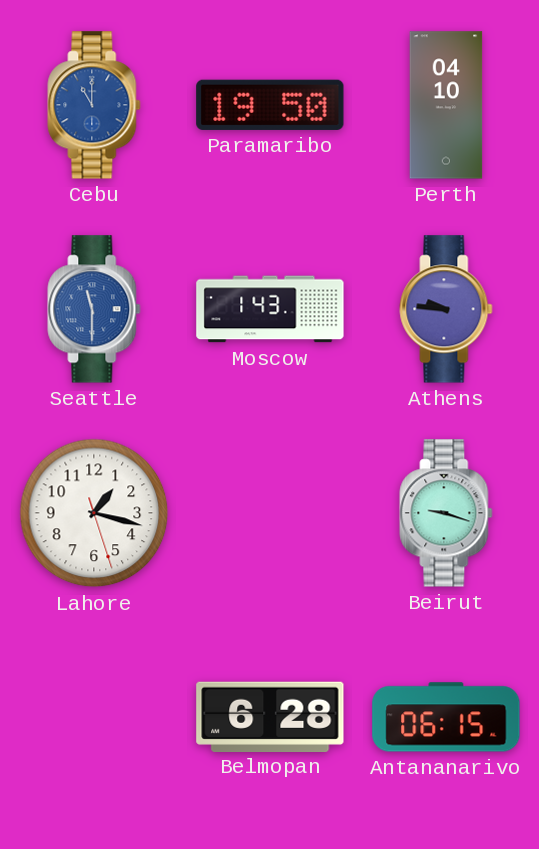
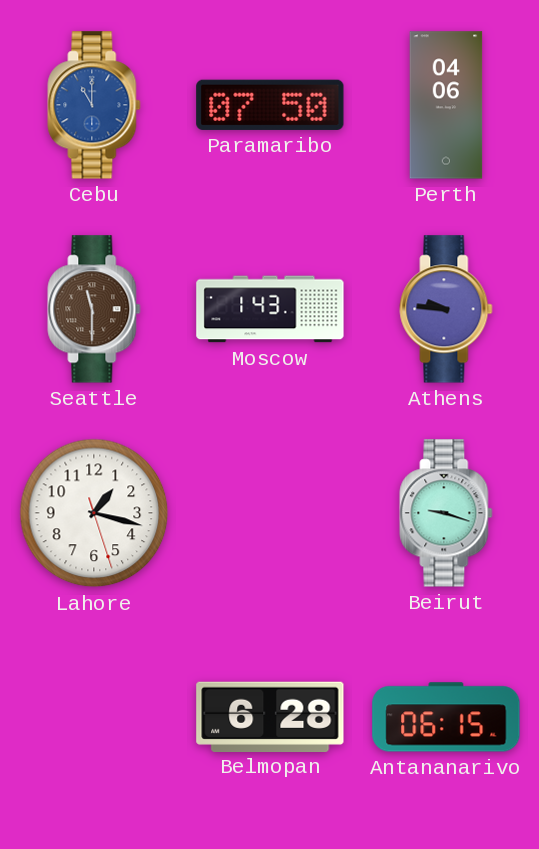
Paramaribo: 19:50 -> 07:50
Perth: 04:10 -> 04:06
Seattle dial: blue -> brown
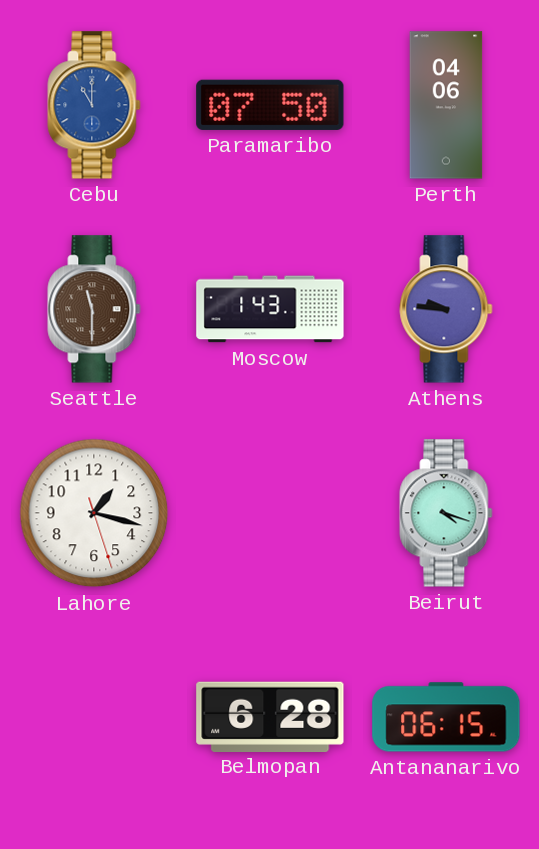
Beirut: 9:18 -> 4:18
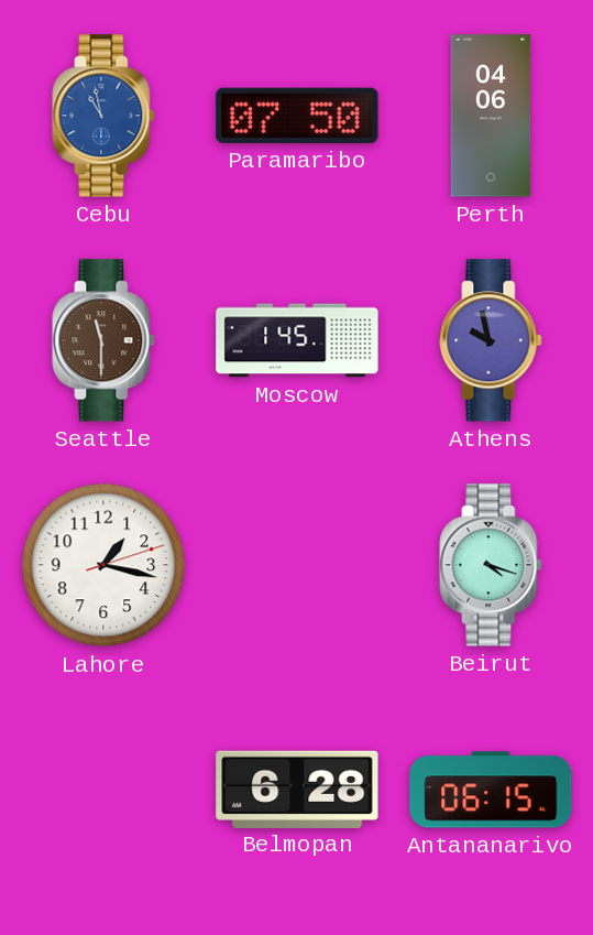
Cebu: 11:00 -> 10:58
Moscow: 1:43 -> 1:45
Athens: 9:46 -> 9:58
Lahore: 1:17:27 -> 1:17:12
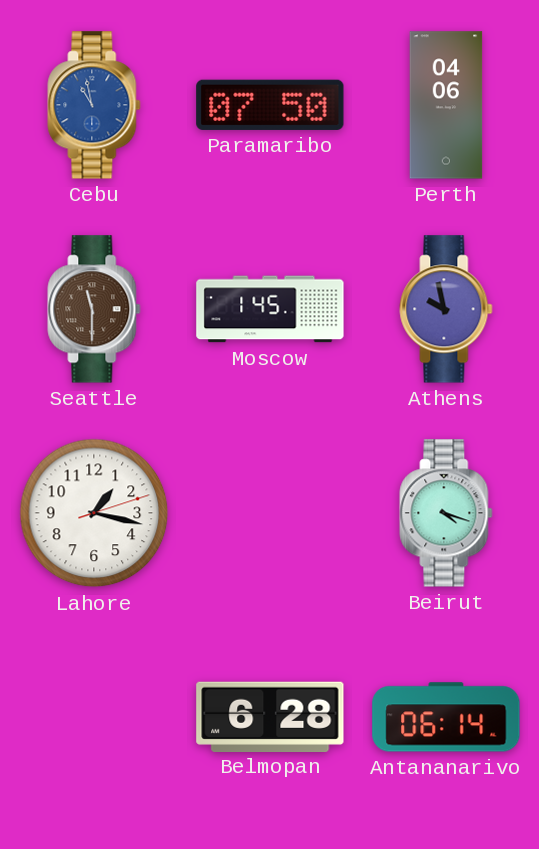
Antananarivo: 06:15 -> 06:14
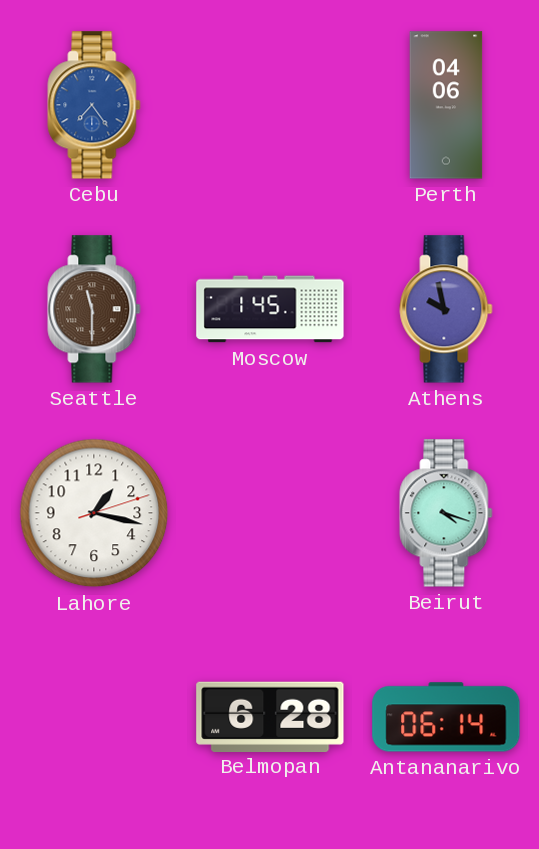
Cebu: 10:58 -> 7:24
Paramaribo: 07:50 -> none
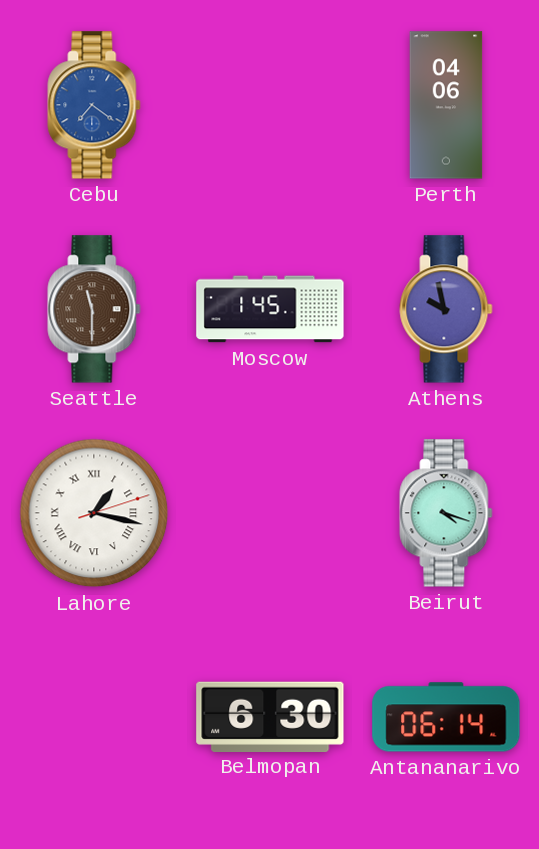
Cebu: 7:24 -> 7:21
Lahore numerals: Arabic -> Roman
Belmopan: 6:28 -> 6:30
